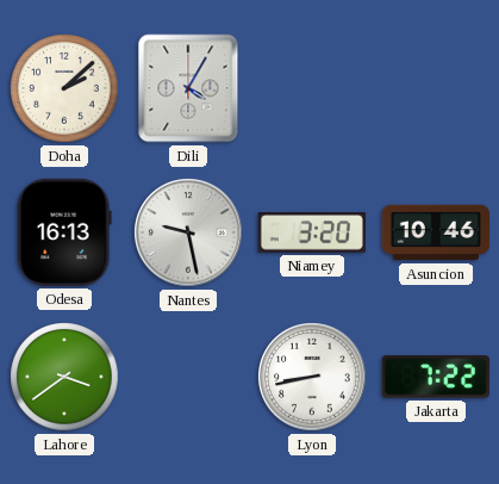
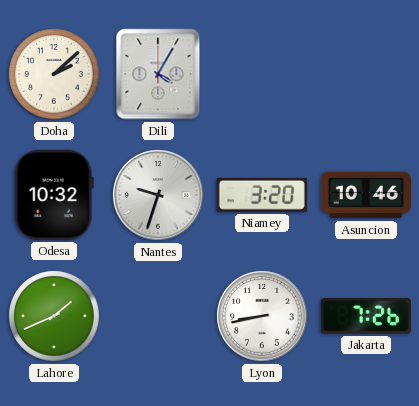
Odesa: 16:13 -> 10:32
Nantes: 9:28 -> 9:33
Lahore: 3:39 -> 1:41
Jakarta: 7:22 -> 7:26
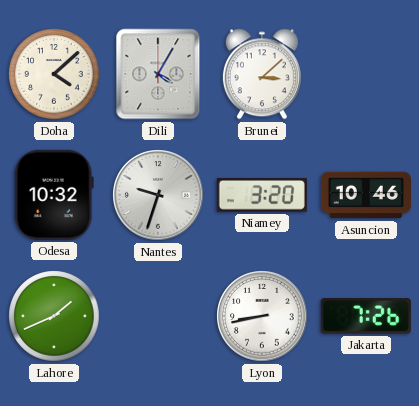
Doha: 2:08 -> 4:08
Brunei: none -> 3:08
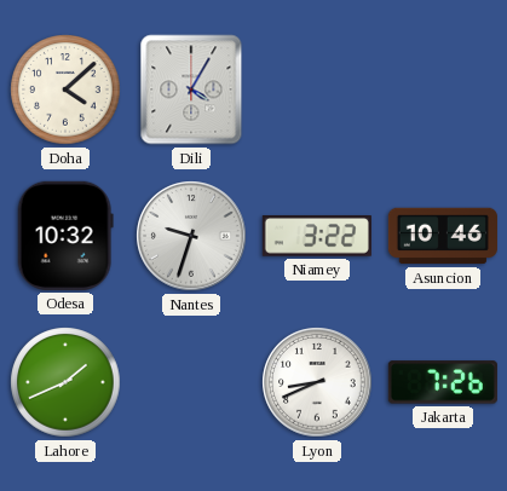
Brunei: 3:08 -> none
Niamey: 3:20 -> 3:22
Lyon: 8:43 -> 8:41
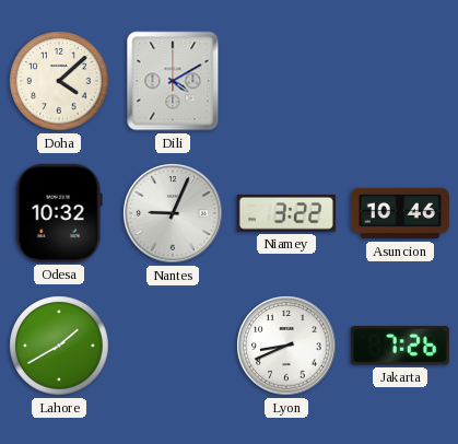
Dili: 4:05 -> 4:10
Nantes: 9:33 -> 9:04
Lahore: 1:41 -> 1:40
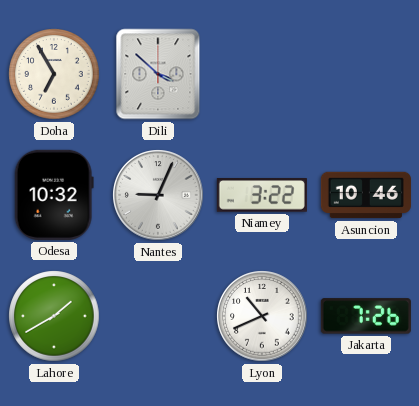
Doha: 4:08 -> 6:55
Dili: 4:10 -> 3:52
Lyon: 8:41 -> 10:41
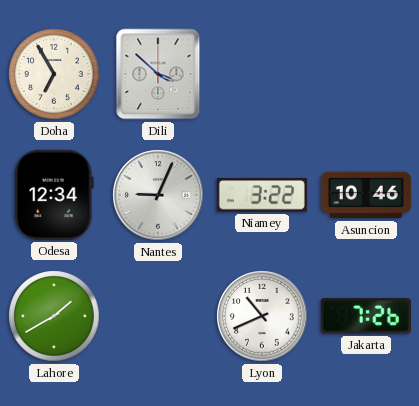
Odesa: 10:32 -> 12:34
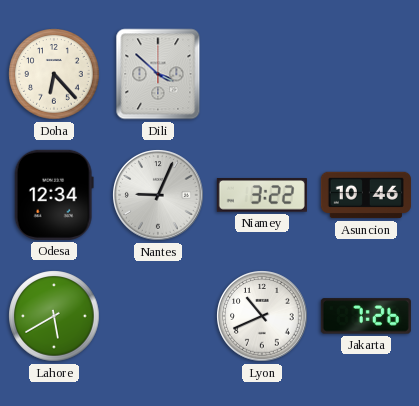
Doha: 6:55 -> 6:23
Lahore: 1:40 -> 5:40
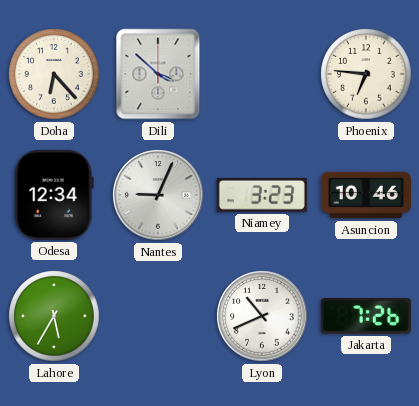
Phoenix: none -> 6:46
Niamey: 3:22 -> 3:23
Lahore: 5:40 -> 5:35
